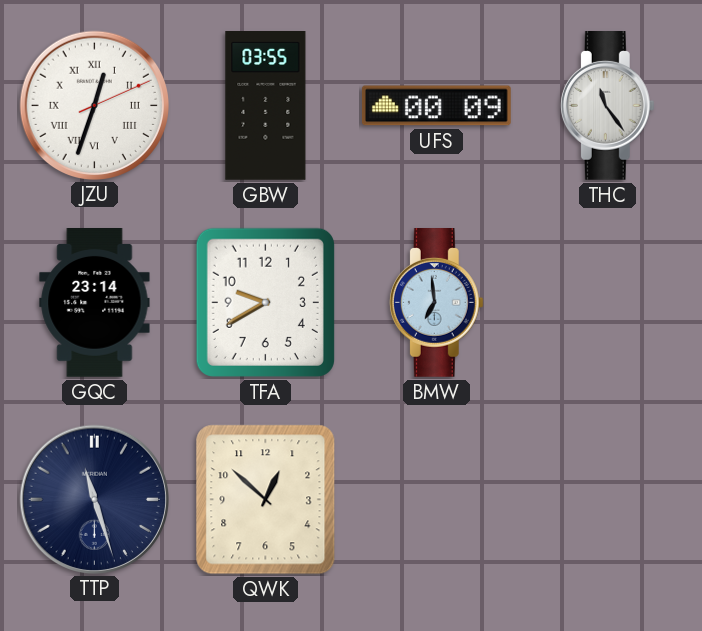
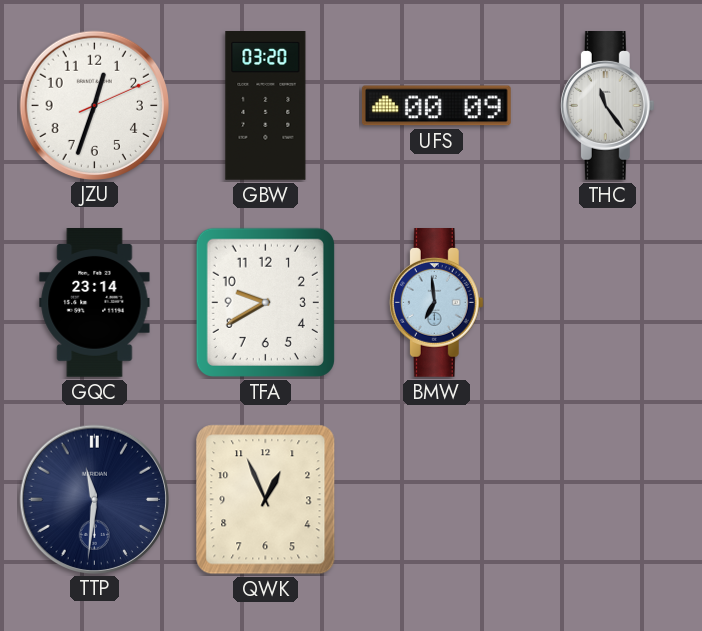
JZU numerals: Roman -> Arabic
GBW: 03:55 -> 03:20
TTP: 11:27 -> 11:31
QWK: 12:52 -> 12:56
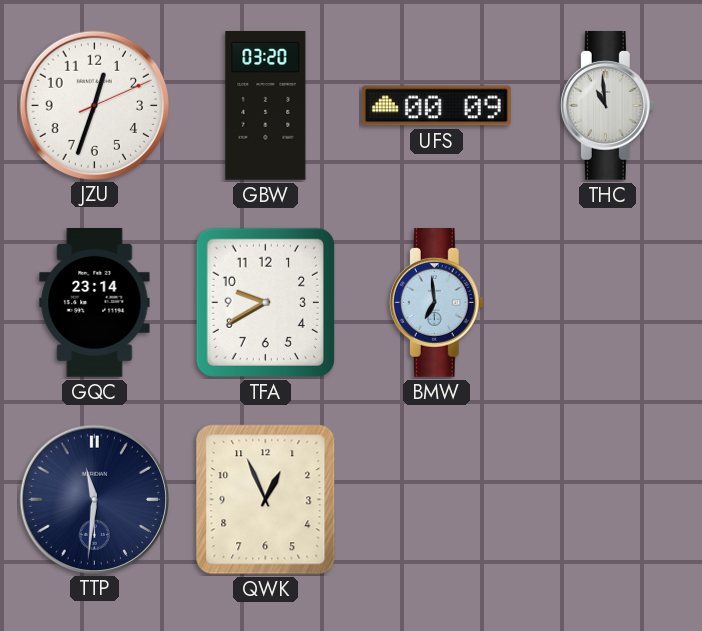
THC: 11:24 -> 10:59
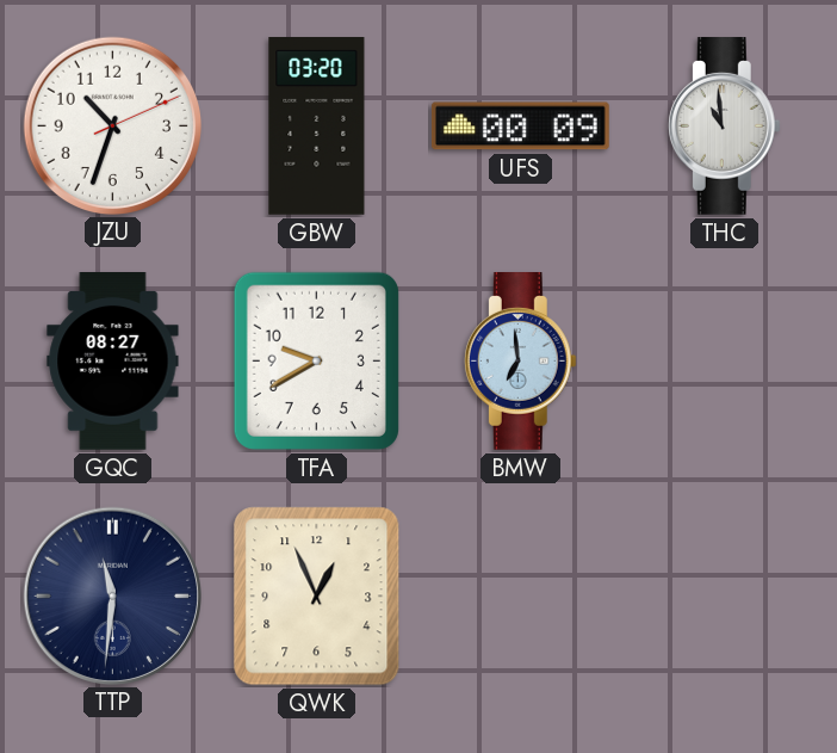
JZU: 12:33 -> 10:33
GQC: 23:14 -> 08:27
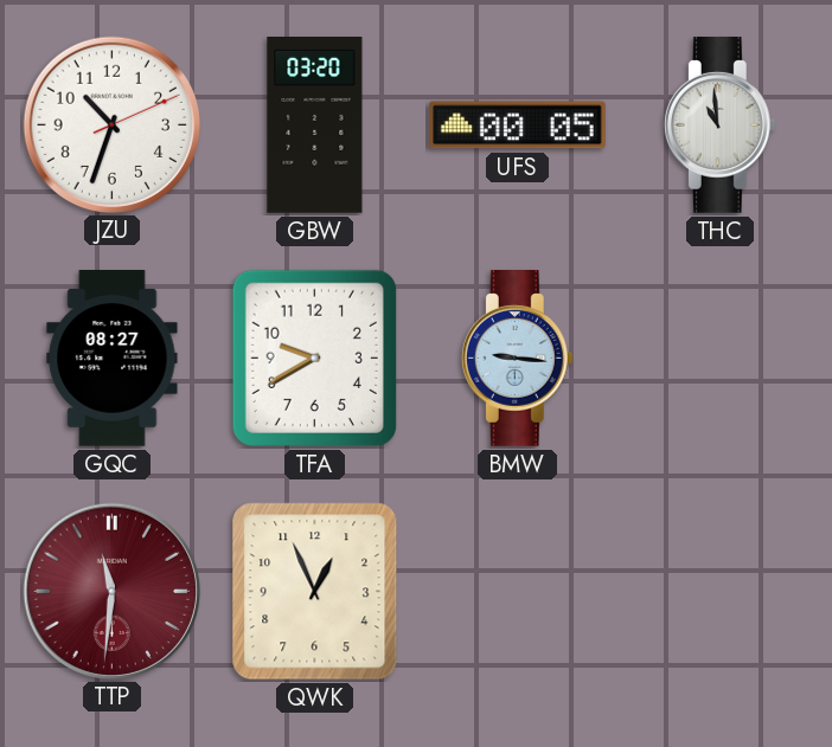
UFS: 00:09 -> 00:05
BMW: 6:59 -> 9:16
TTP dial: navy -> burgundy
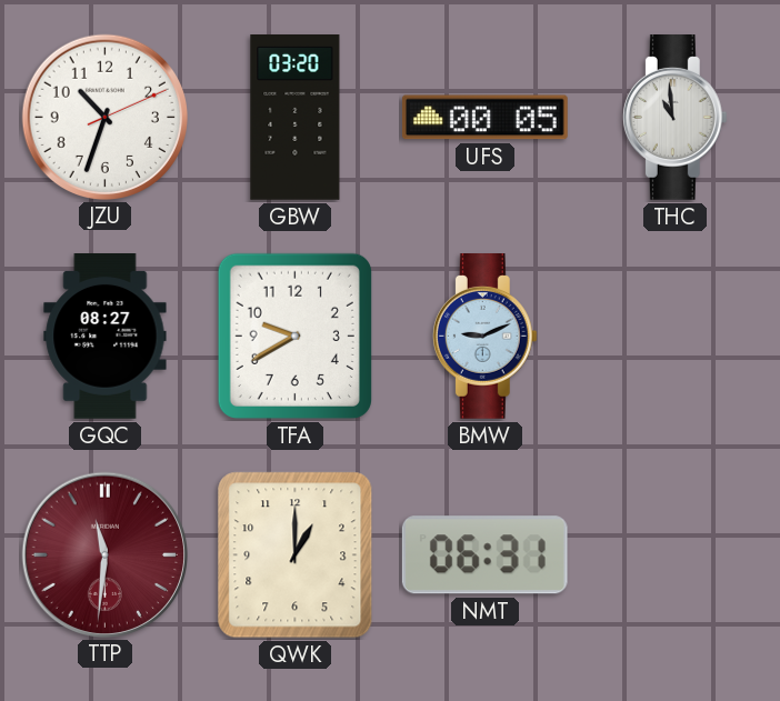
BMW: 9:16 -> 9:11
QWK: 12:56 -> 1:00
NMT: none -> 06:31
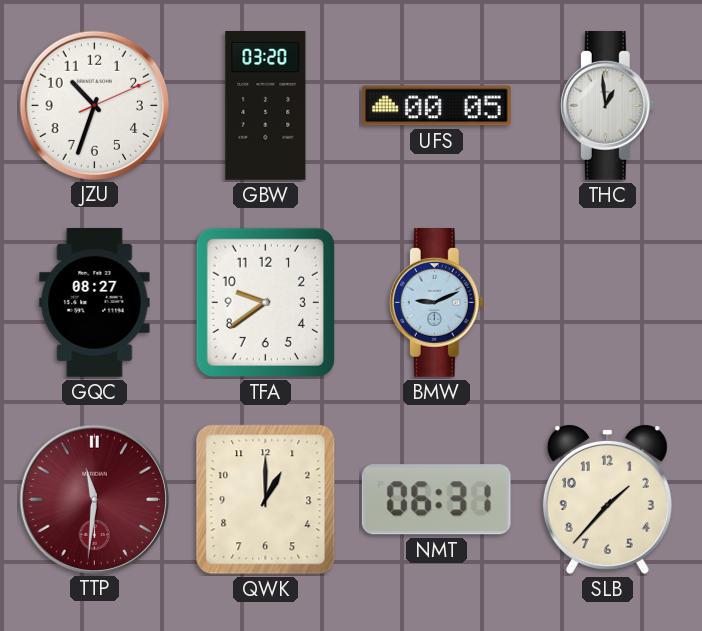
THC: 10:59 -> 12:59
TFA: 9:40 -> 9:39
SLB: none -> 1:37
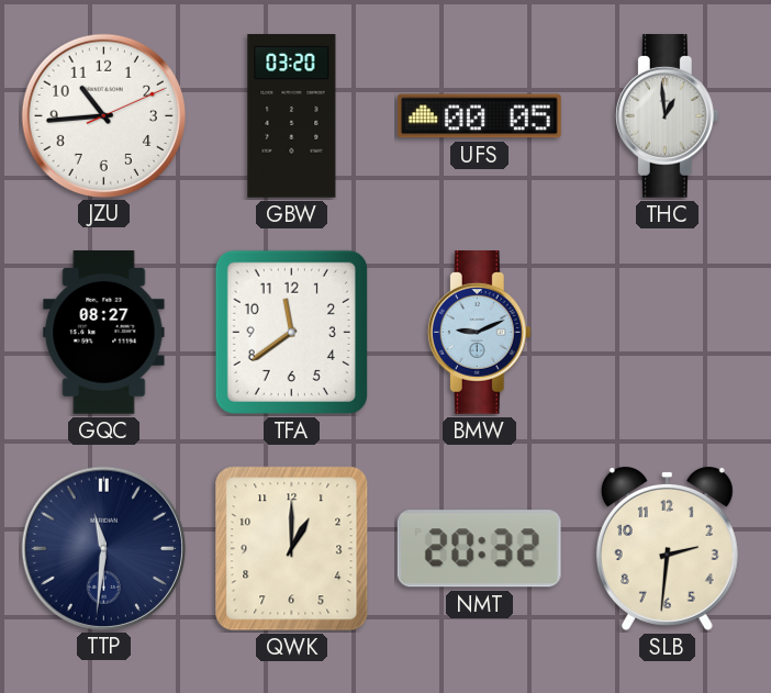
JZU: 10:33 -> 10:44
TFA: 9:39 -> 11:39
TTP dial: burgundy -> navy
NMT: 06:31 -> 20:32
SLB: 1:37 -> 2:31
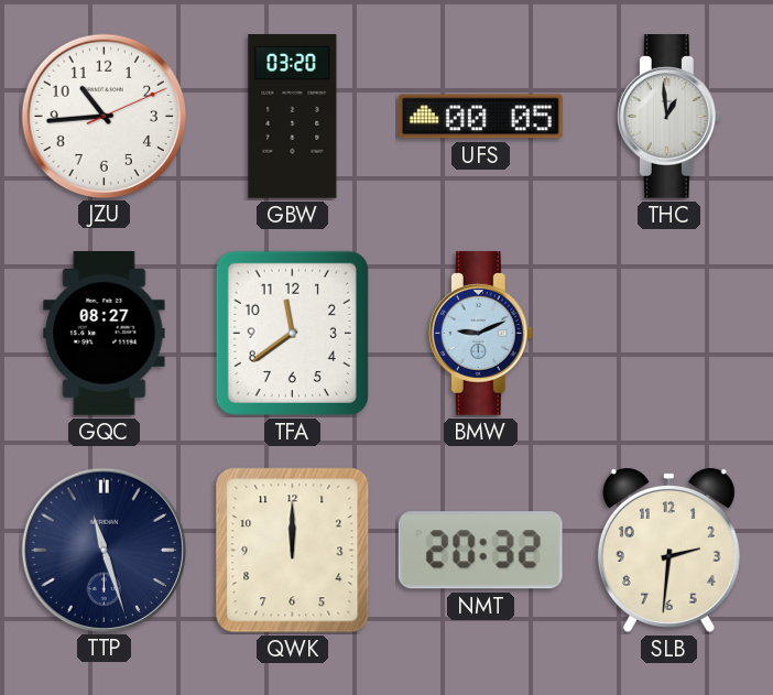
TTP: 11:31 -> 11:27
QWK: 1:00 -> 12:00
